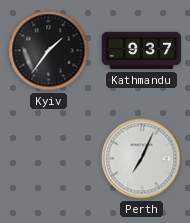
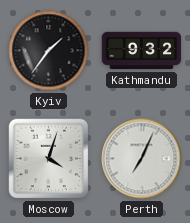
Kathmandu: 9:37 -> 9:32
Moscow: none -> 4:03
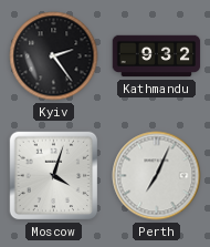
Kyiv: 1:36 -> 2:24
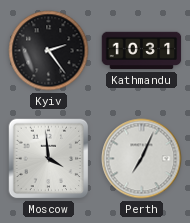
Kathmandu: 9:32 -> 10:31
Moscow: 4:03 -> 3:59
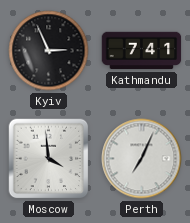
Kyiv: 2:24 -> 2:56
Kathmandu: 10:31 -> 7:41
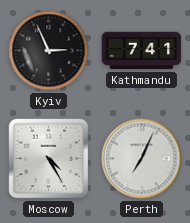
Moscow: 3:59 -> 4:25
